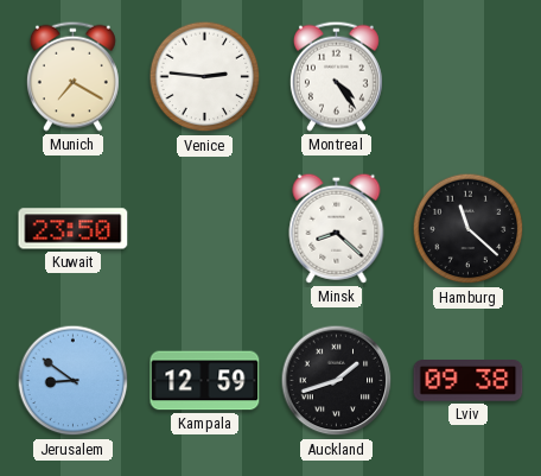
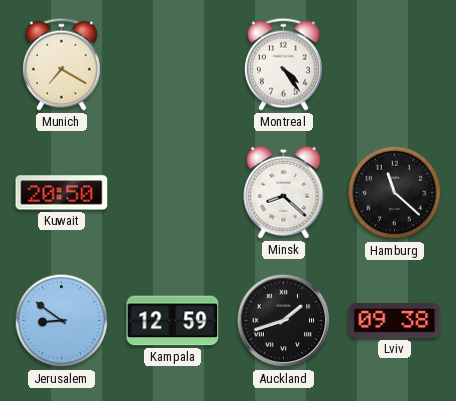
Venice: 2:46 -> none
Kuwait: 23:50 -> 20:50
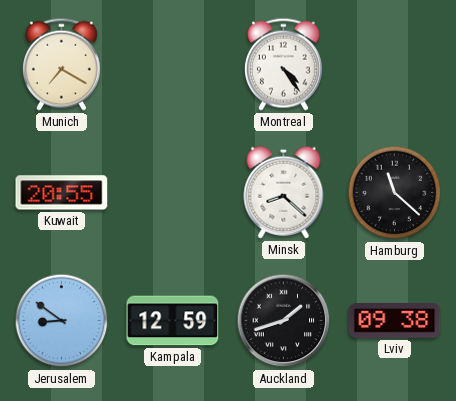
Kuwait: 20:50 -> 20:55
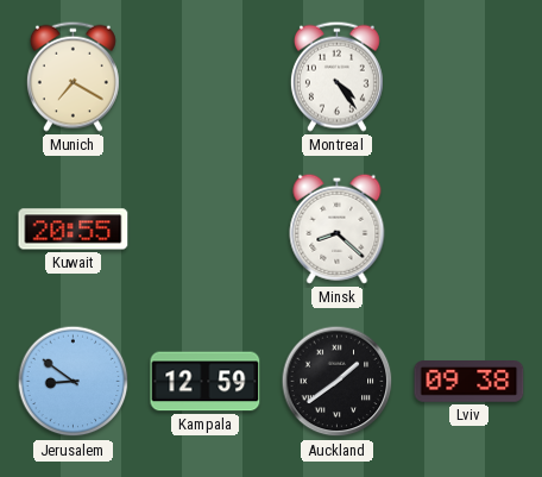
Hamburg: 11:22 -> none
Auckland: 1:42 -> 1:39
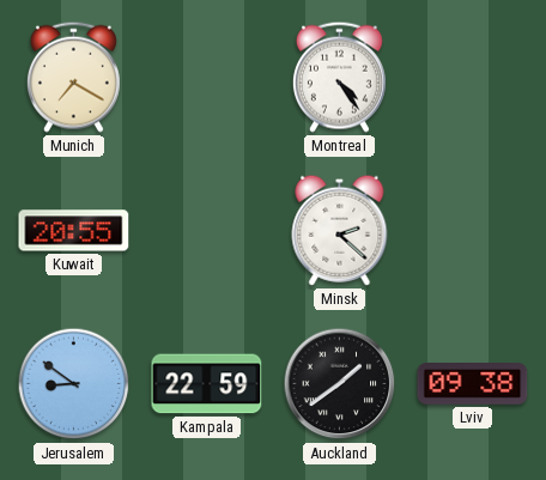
Minsk: 8:22 -> 2:22
Kampala: 12:59 -> 22:59
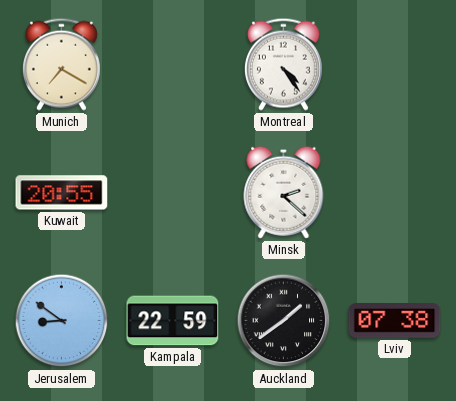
Lviv: 09:38 -> 07:38
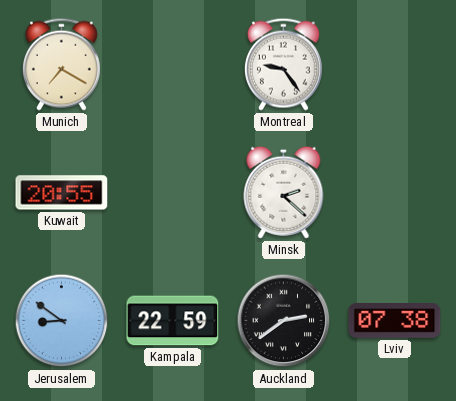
Montreal: 4:24 -> 9:24
Auckland: 1:39 -> 2:39
